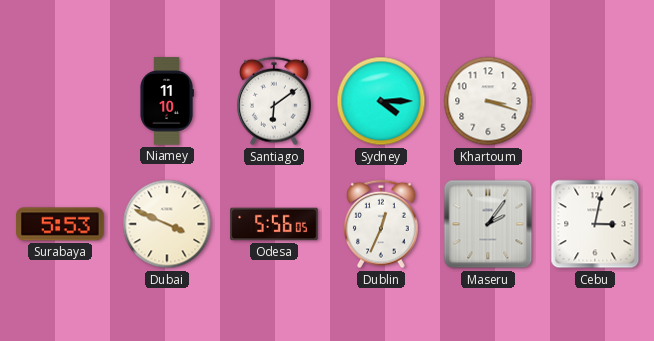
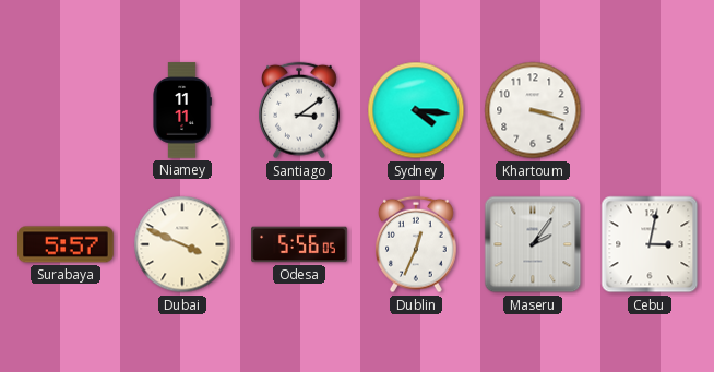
Niamey: 11:10 -> 11:11
Santiago: 6:09 -> 3:09
Sydney: 4:15 -> 4:16
Surabaya: 5:53 -> 5:57
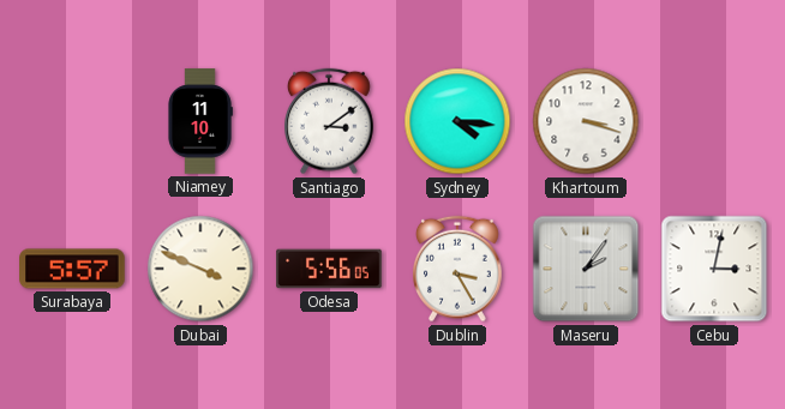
Niamey: 11:11 -> 11:10
Dublin: 12:34 -> 3:25
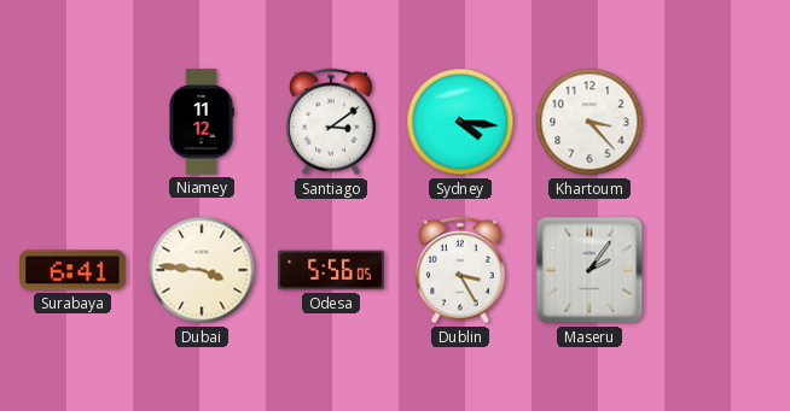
Niamey: 11:10 -> 11:12
Khartoum: 3:18 -> 3:23
Surabaya: 5:57 -> 6:41
Dubai: 3:49 -> 3:46
Cebu: 3:02 -> none
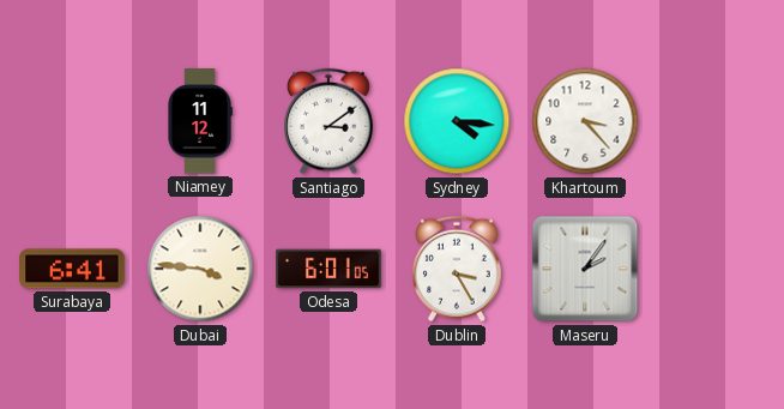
Odesa: 5:56 -> 6:01
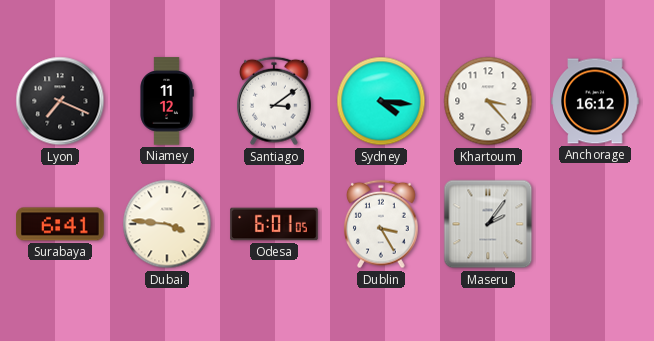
Lyon: none -> 7:19
Anchorage: none -> 16:12
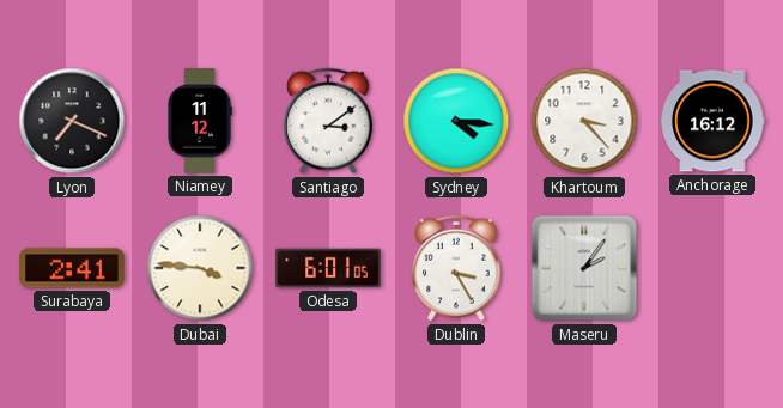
Surabaya: 6:41 -> 2:41
